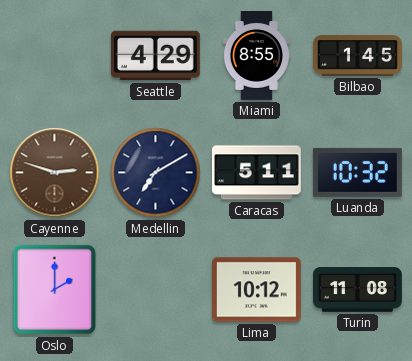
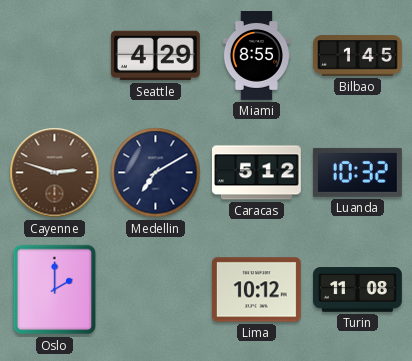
Caracas: 5:11 -> 5:12
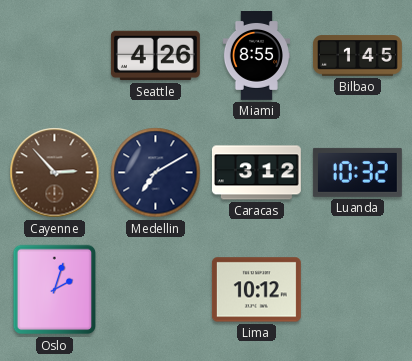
Seattle: 4:29 -> 4:26
Cayenne: 2:48 -> 2:53
Caracas: 5:12 -> 3:12
Oslo: 2:00 -> 2:03
Turin: 11:08 -> none
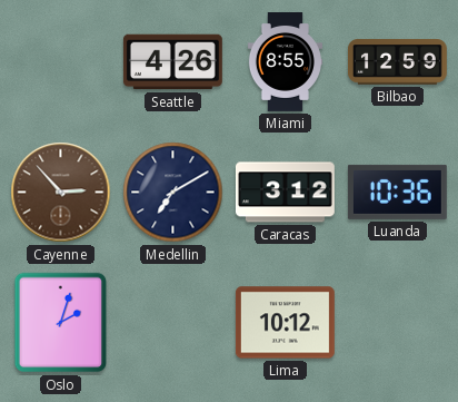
Bilbao: 1:45 -> 12:59
Luanda: 10:32 -> 10:36
